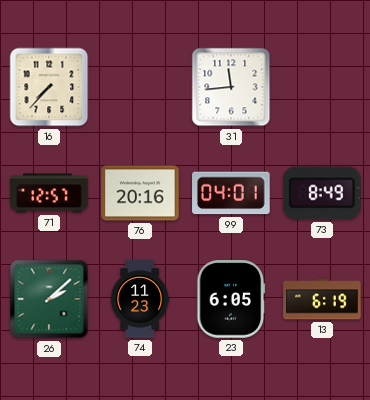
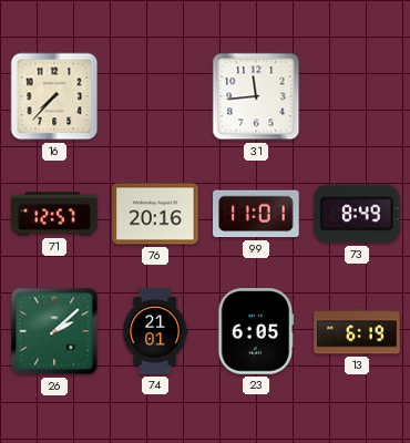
99: 04:01 -> 11:01
74: 11:23 -> 21:01
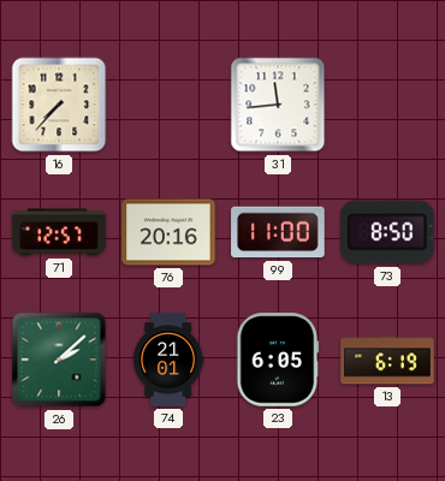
99: 11:01 -> 11:00
73: 8:49 -> 8:50
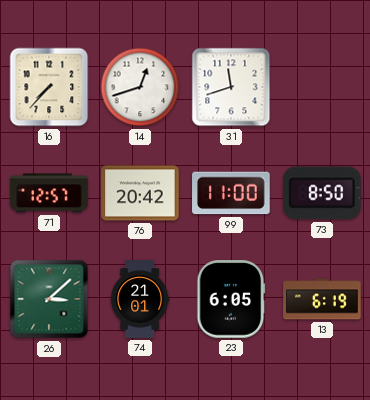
14: none -> 12:42
31: 11:44 -> 11:42
76: 20:16 -> 20:42
26: 2:08 -> 3:08
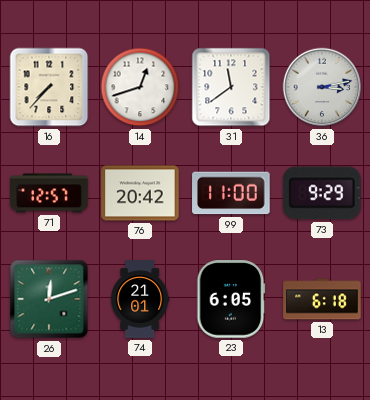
31: 11:42 -> 11:39
36: none -> 3:13
73: 8:50 -> 9:29
26: 3:08 -> 12:12
13: 6:19 -> 6:18
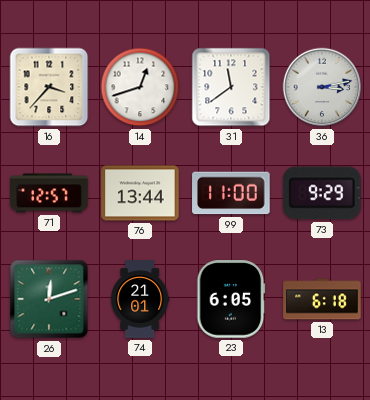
16: 7:37 -> 3:37
76: 20:42 -> 13:44
